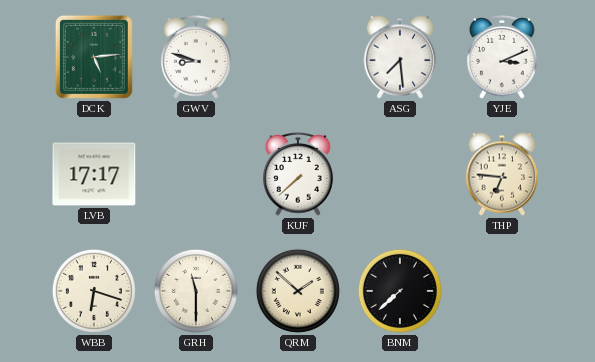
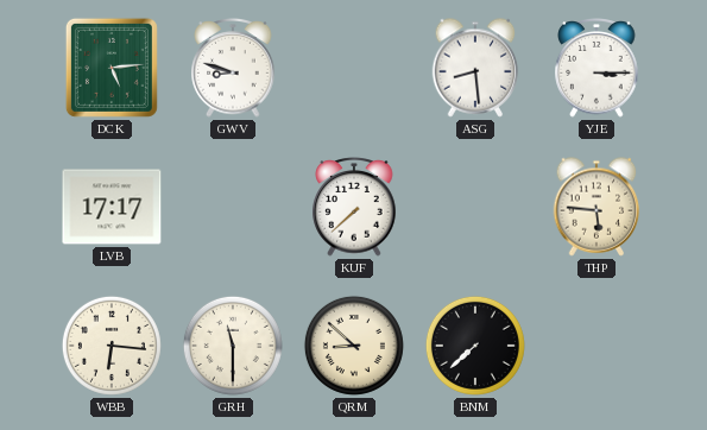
ASG: 7:29 -> 8:29
YJE: 3:11 -> 3:15
THP: 6:46 -> 5:46
WBB: 6:18 -> 6:16
QRM: 1:52 -> 8:52
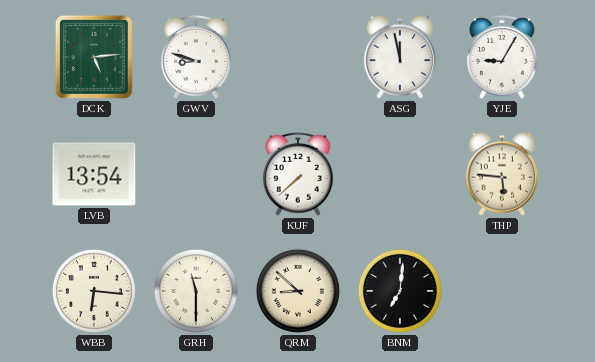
ASG: 8:29 -> 11:58
YJE: 3:15 -> 9:05
LVB: 17:17 -> 13:54
BNM: 7:38 -> 7:01
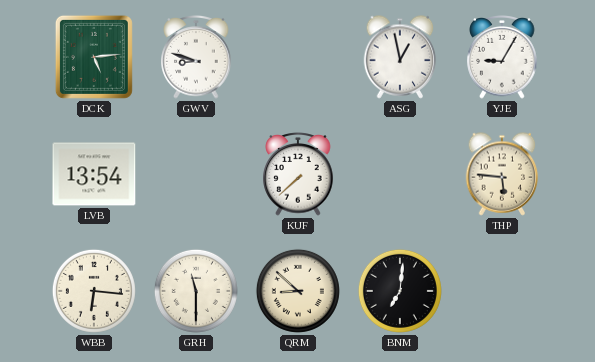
ASG: 11:58 -> 12:58
